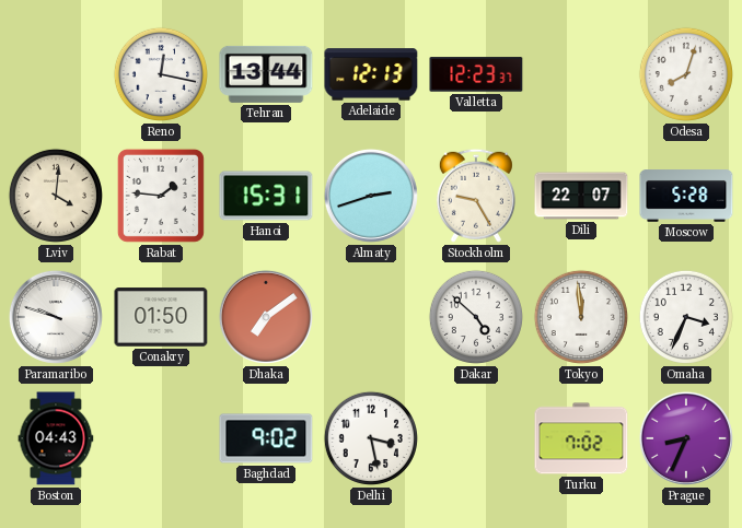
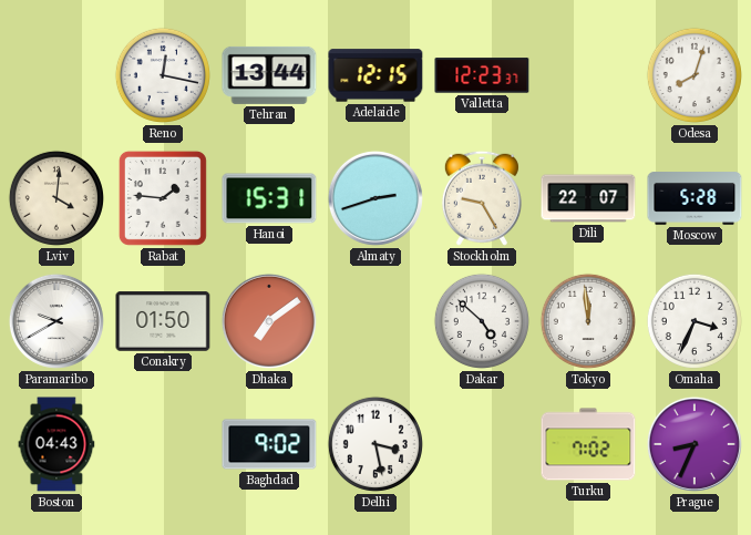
Adelaide: 12:13 -> 12:15
Paramaribo: 9:48 -> 9:40
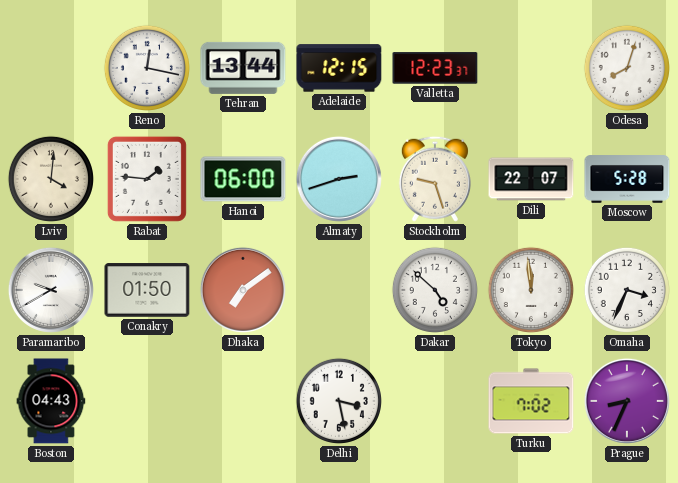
Hanoi: 15:31 -> 06:00
Stockholm: 9:25 -> 9:27
Baghdad: 9:02 -> none
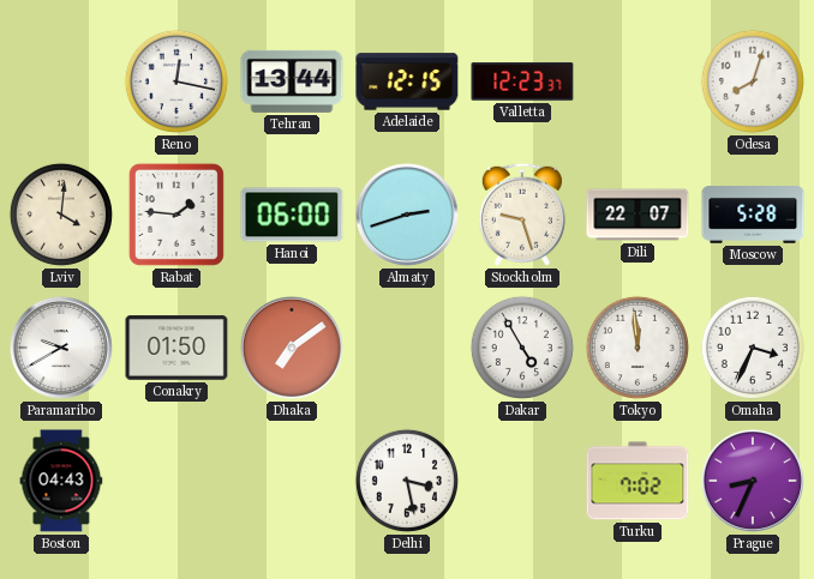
Dakar: 4:52 -> 4:55
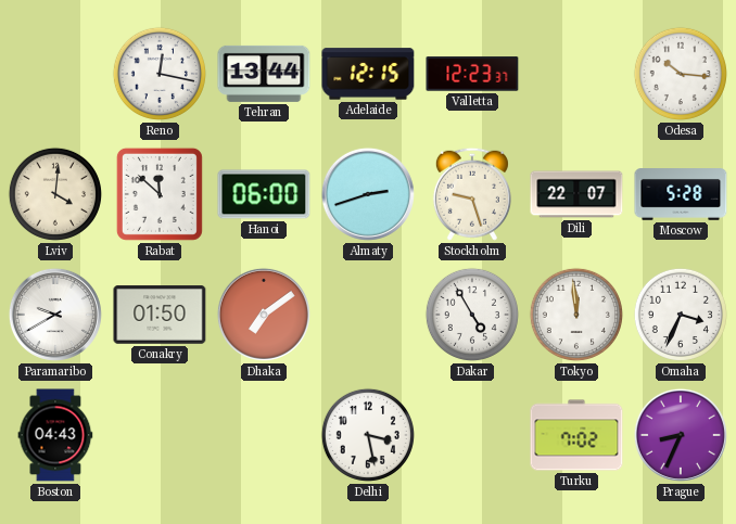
Odesa: 8:03 -> 10:16
Rabat: 1:46 -> 11:52
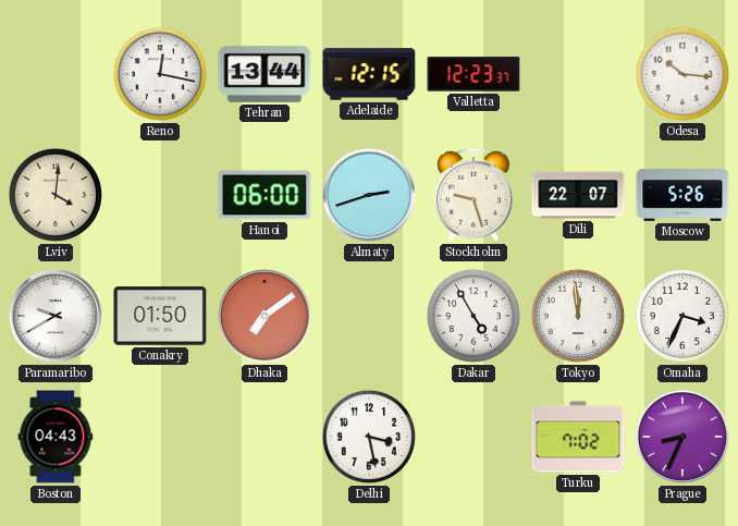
Rabat: 11:52 -> none
Moscow: 5:28 -> 5:26
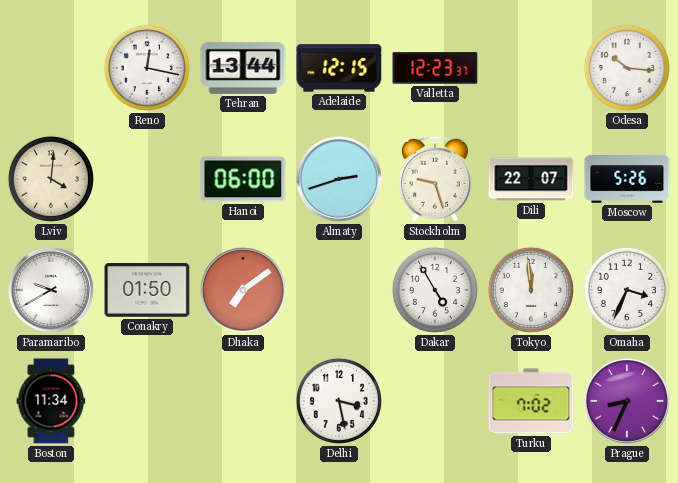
Boston: 04:43 -> 11:34
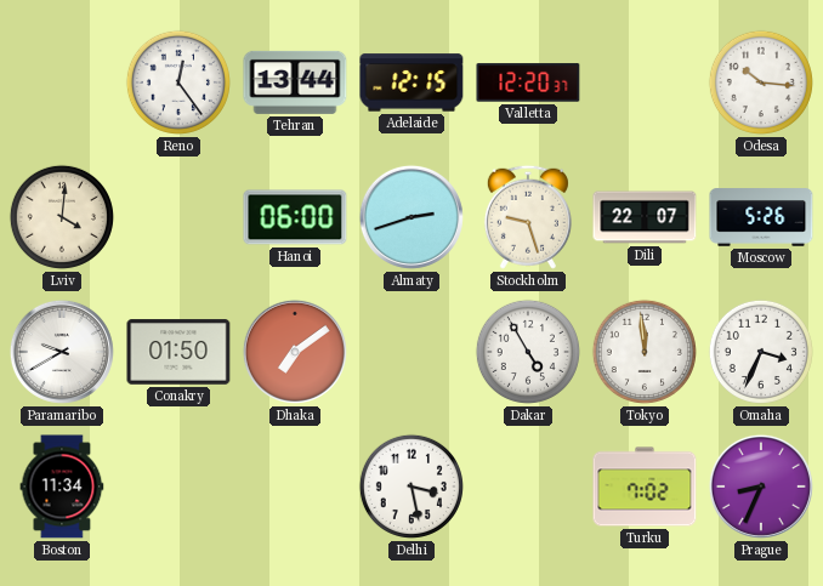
Reno: 12:17 -> 12:24
Valletta: 12:23 -> 12:20
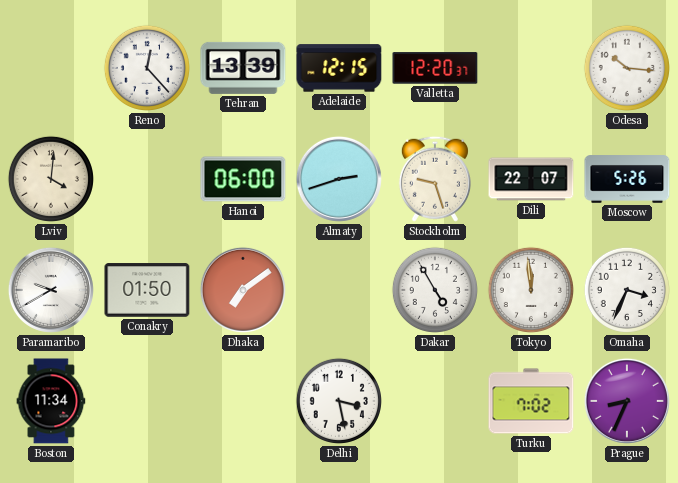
Reno: 12:24 -> 12:23
Tehran: 13:44 -> 13:39
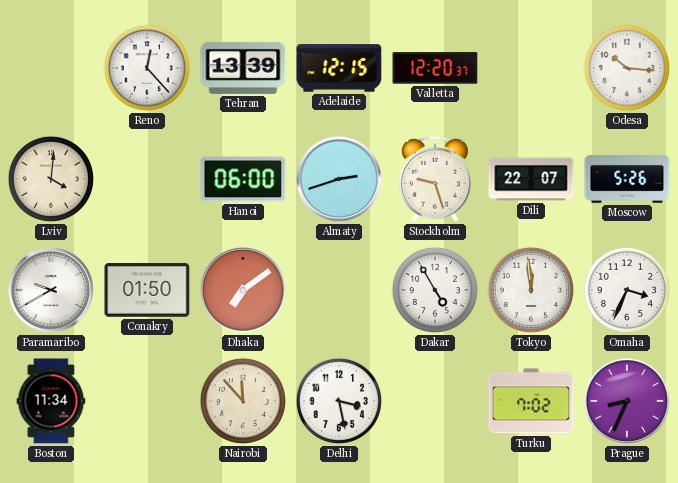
Nairobi: none -> 11:53
